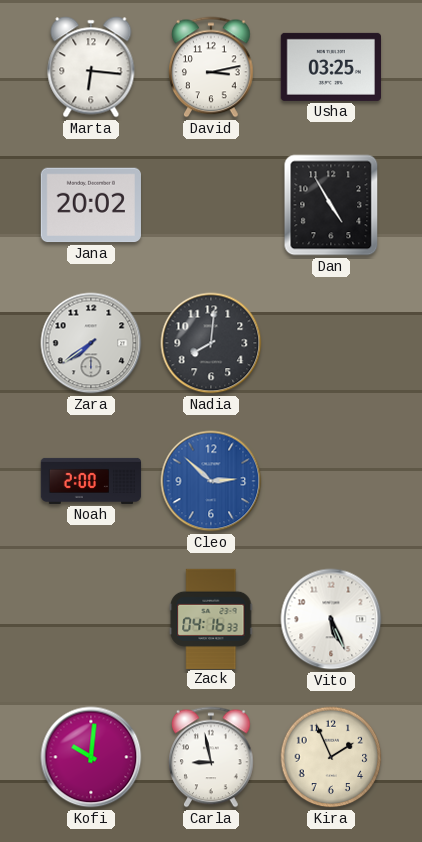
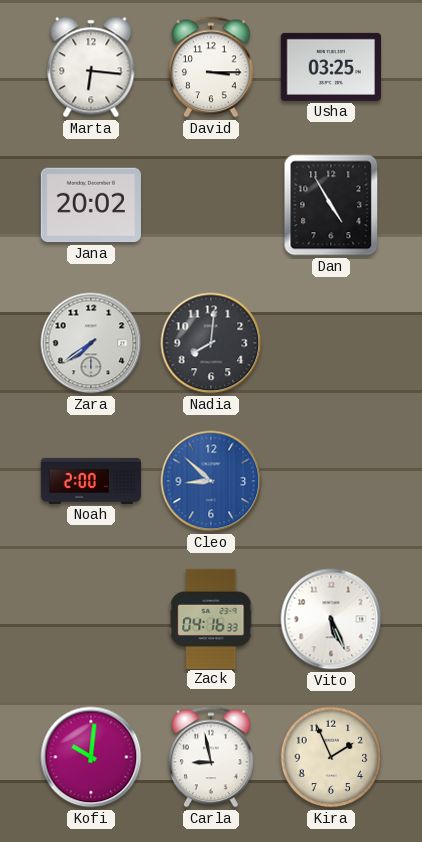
David: 3:13 -> 3:15
Cleo: 2:52 -> 8:52
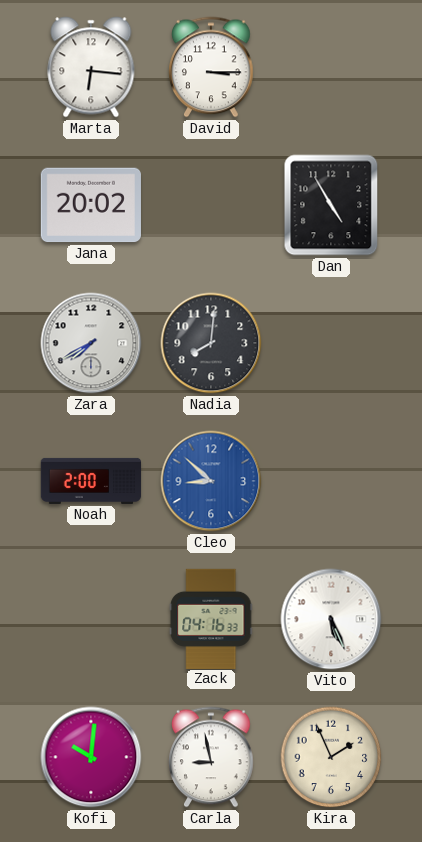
Usha: 03:25 -> none
Zara: 7:39 -> 7:40
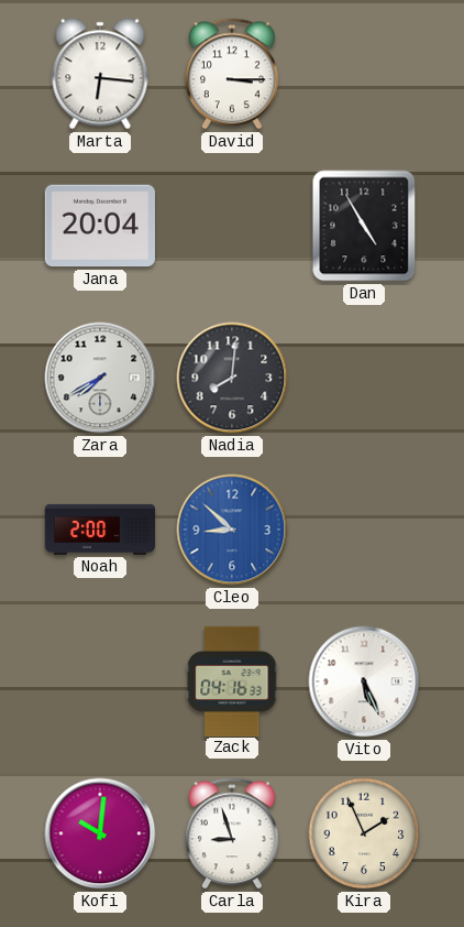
Jana: 20:02 -> 20:04
Carla: 8:58 -> 8:57
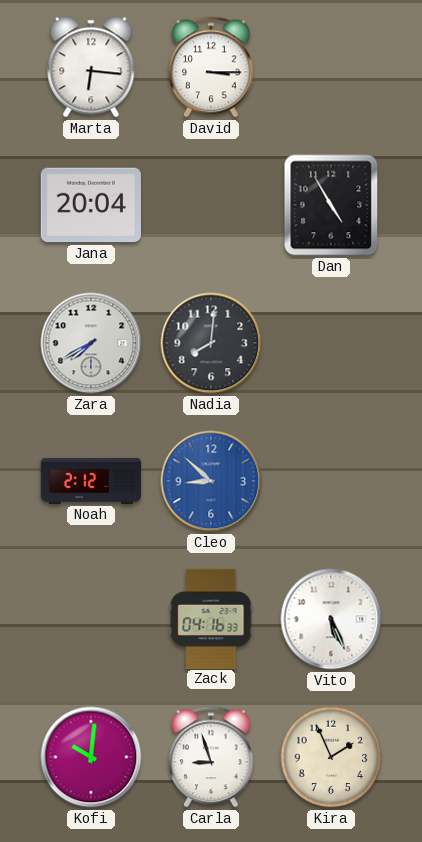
Noah: 2:00 -> 2:12
